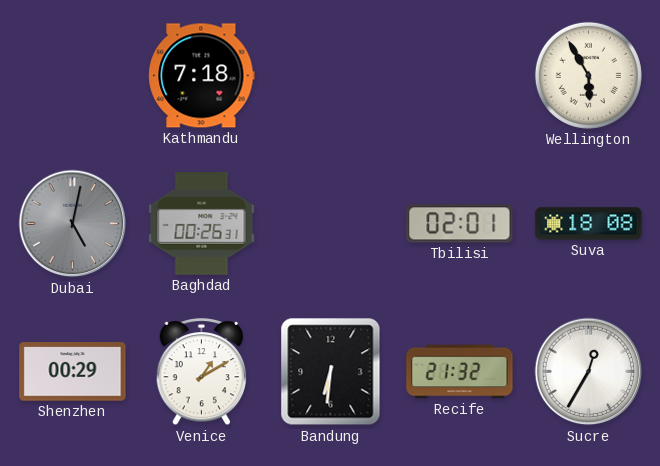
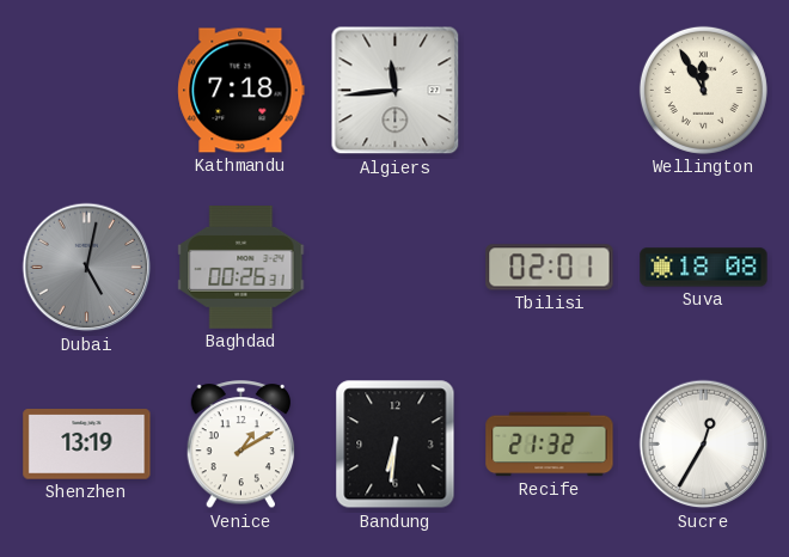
Algiers: none -> 11:44
Wellington: 5:55 -> 11:55
Shenzhen: 00:29 -> 13:19
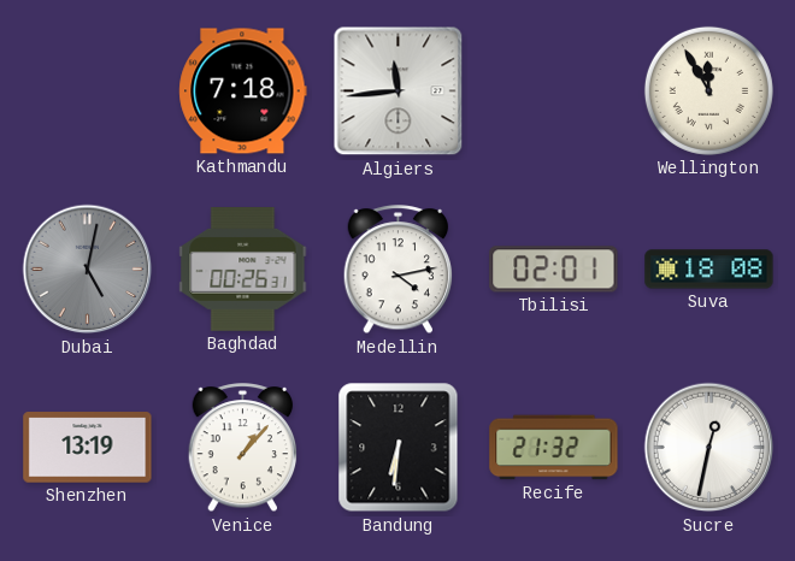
Medellin: none -> 4:13
Venice: 1:10 -> 1:07
Sucre: 12:35 -> 12:32
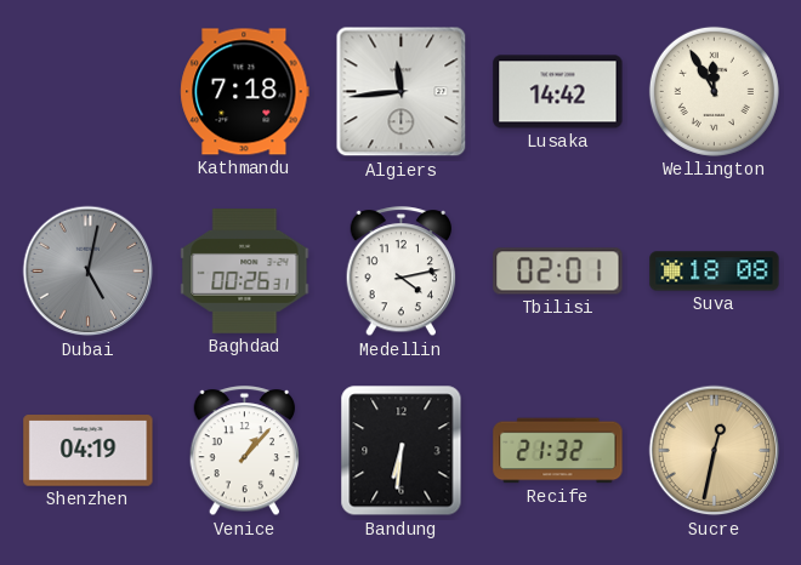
Lusaka: none -> 14:42
Shenzhen: 13:19 -> 04:19
Sucre dial: white -> champagne
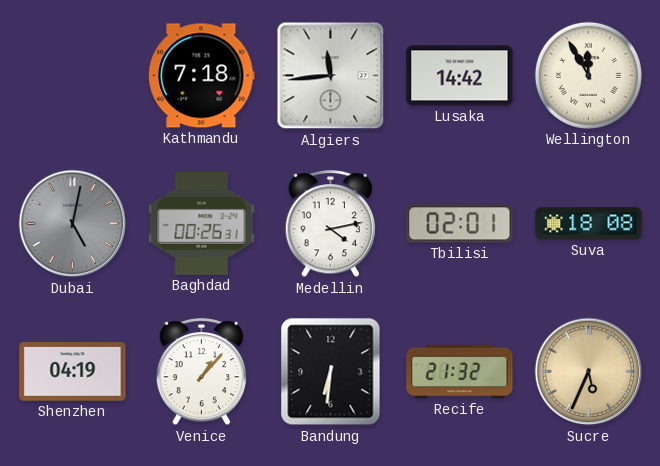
Sucre: 12:32 -> 5:34
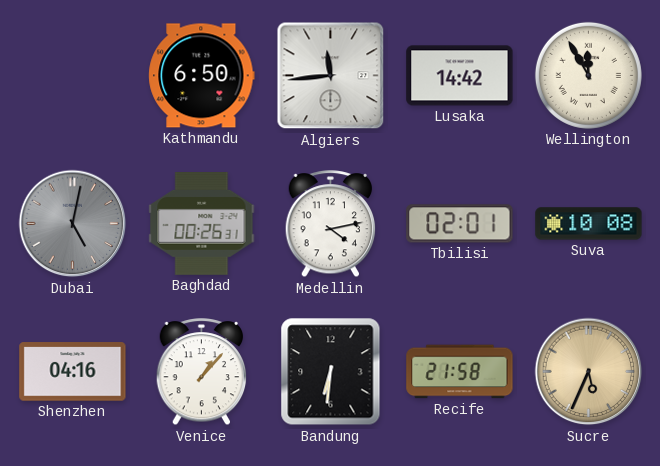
Kathmandu: 7:18 -> 6:50
Suva: 18:08 -> 10:08
Shenzhen: 04:19 -> 04:16
Recife: 21:32 -> 21:58
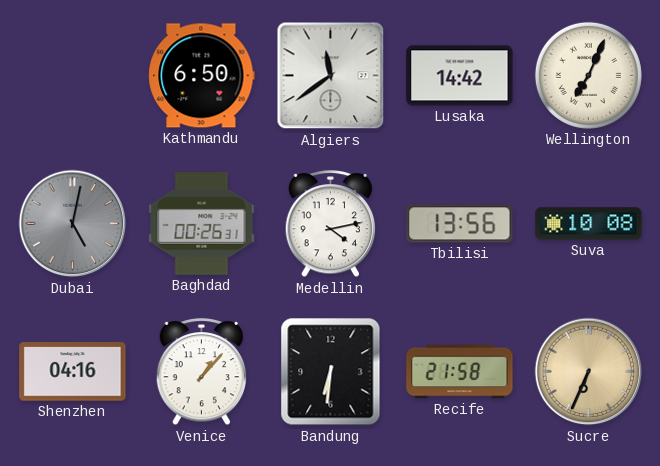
Algiers: 11:44 -> 11:39
Wellington: 11:55 -> 7:04
Tbilisi: 02:01 -> 13:56
Sucre: 5:34 -> 6:34
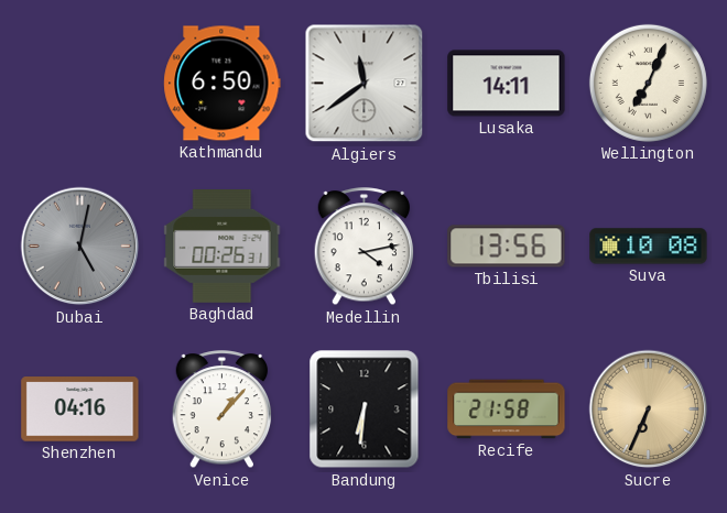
Lusaka: 14:42 -> 14:11
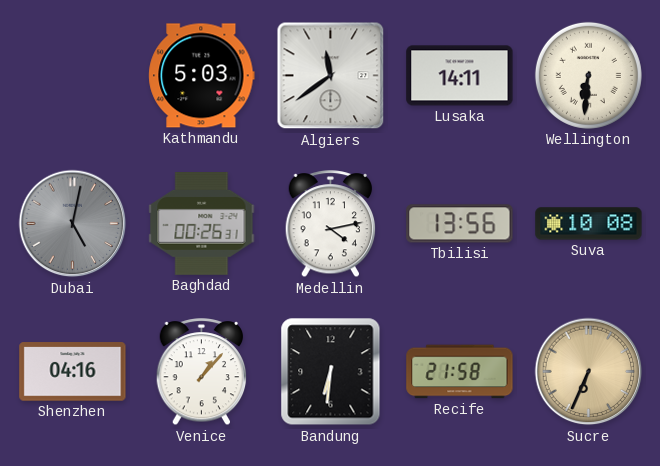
Kathmandu: 6:50 -> 5:03
Wellington: 7:04 -> 6:31
